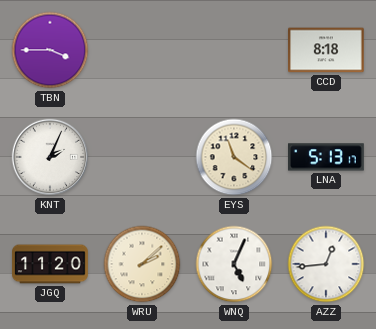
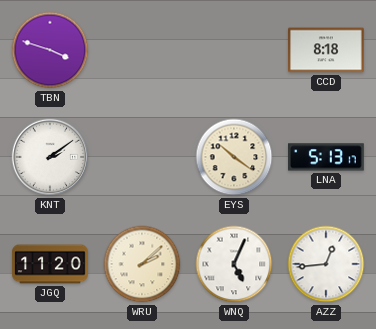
TBN: 3:45 -> 3:48
KNT: 2:04 -> 2:09
EYS: 11:21 -> 10:21
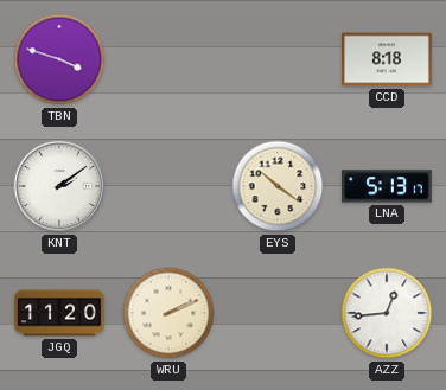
WRU: 2:08 -> 2:11
WNQ: 5:04 -> none
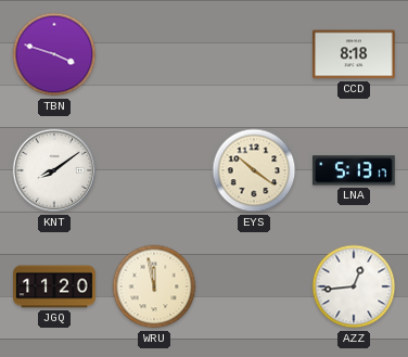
KNT: 2:09 -> 8:09
WRU: 2:11 -> 11:58
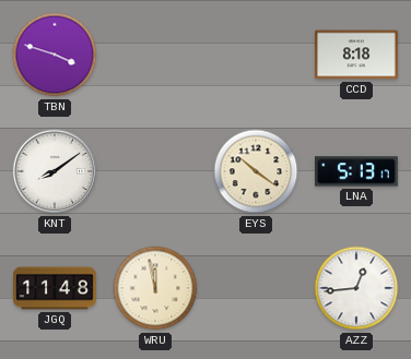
JGQ: 11:20 -> 11:48
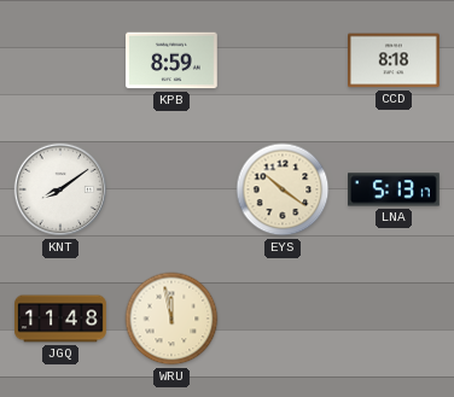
TBN: 3:48 -> none
KPB: none -> 8:59
AZZ: 12:44 -> none
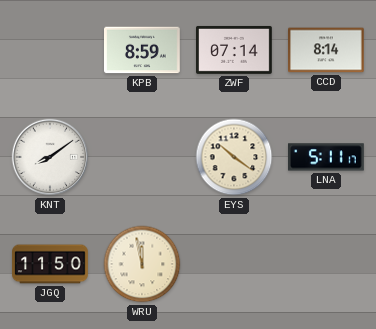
ZWF: none -> 07:14
CCD: 8:18 -> 8:14
LNA: 5:13 -> 5:11
JGQ: 11:48 -> 11:50
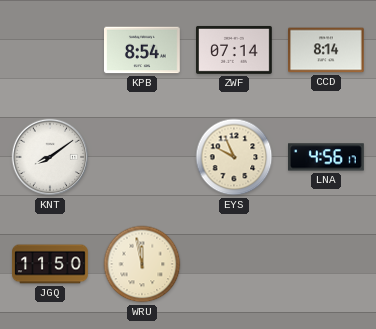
KPB: 8:59 -> 8:54
EYS: 10:21 -> 9:56
LNA: 5:11 -> 4:56
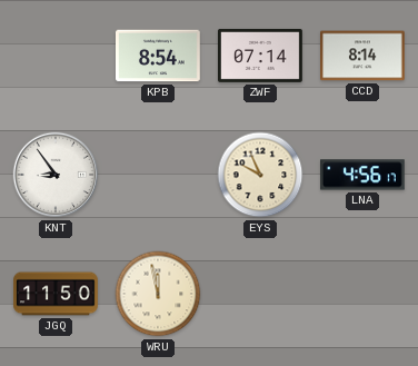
KNT: 8:09 -> 8:54
